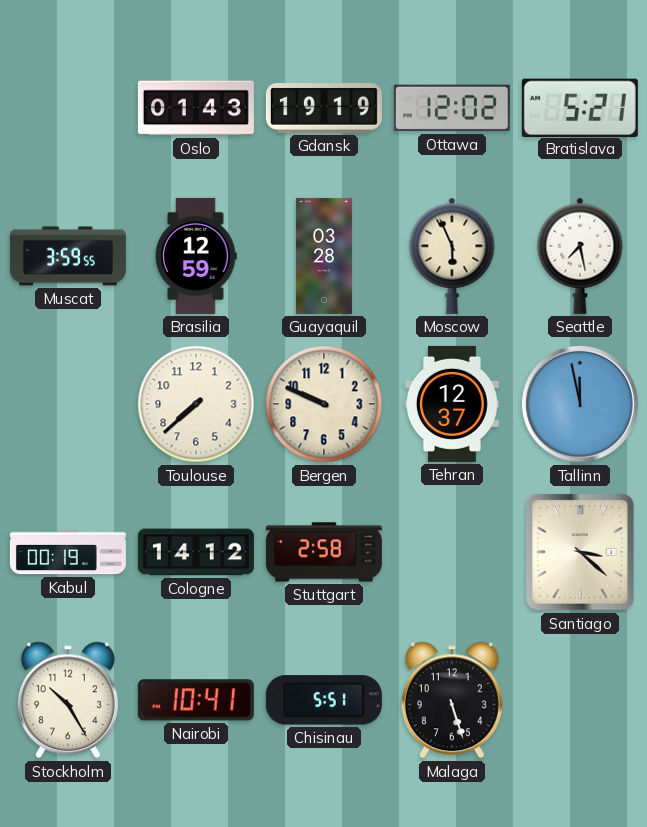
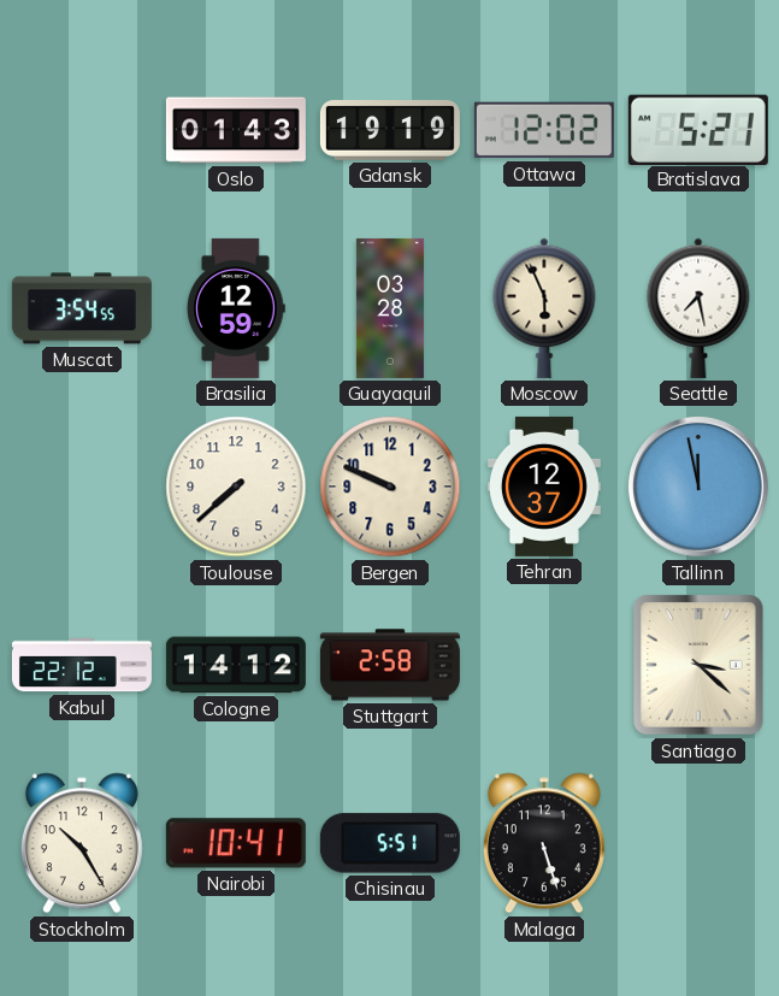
Muscat: 3:59 -> 3:54
Kabul: 00:19 -> 22:12
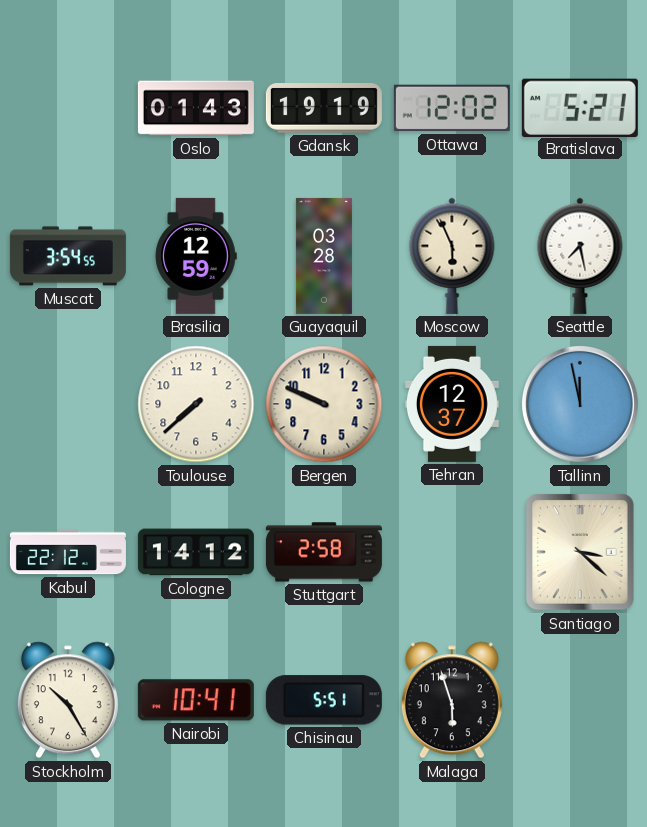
Malaga: 5:27 -> 5:57
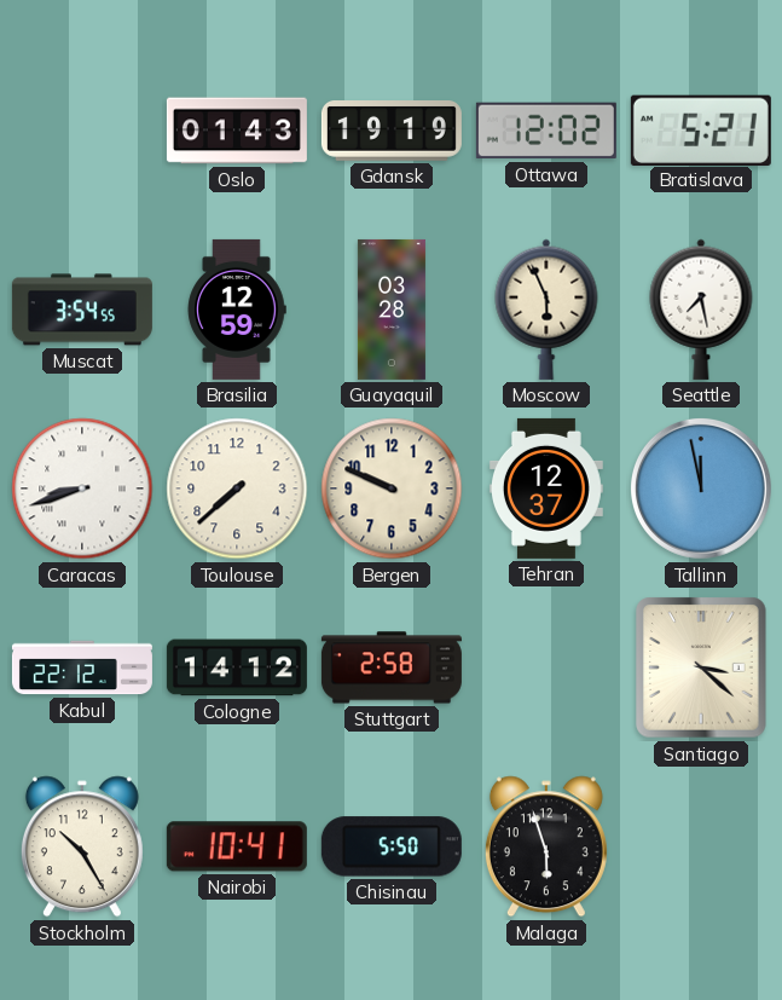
Caracas: none -> 8:42
Chisinau: 5:51 -> 5:50
